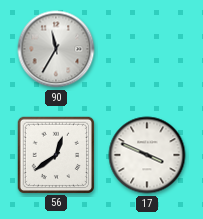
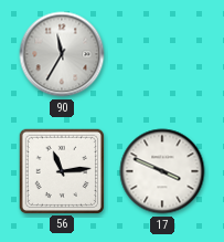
56: 12:39 -> 11:14
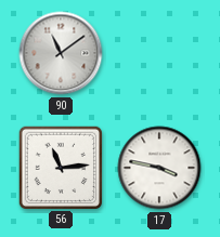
90: 11:35 -> 11:09
17: 3:49 -> 3:47
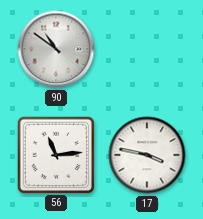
90: 11:09 -> 10:51
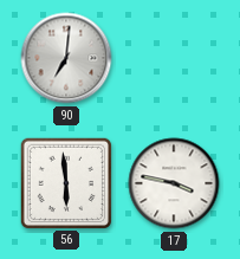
90: 10:51 -> 7:01
56: 11:14 -> 5:59
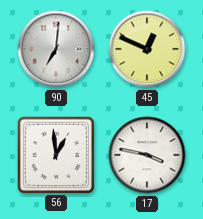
45: none -> 12:49
56: 5:59 -> 12:59
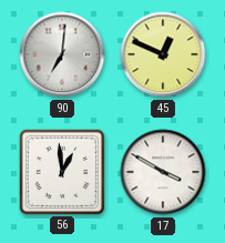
17: 3:47 -> 3:50
